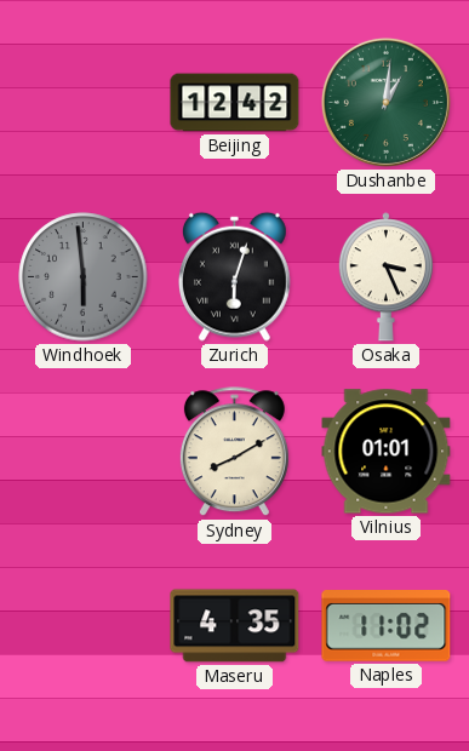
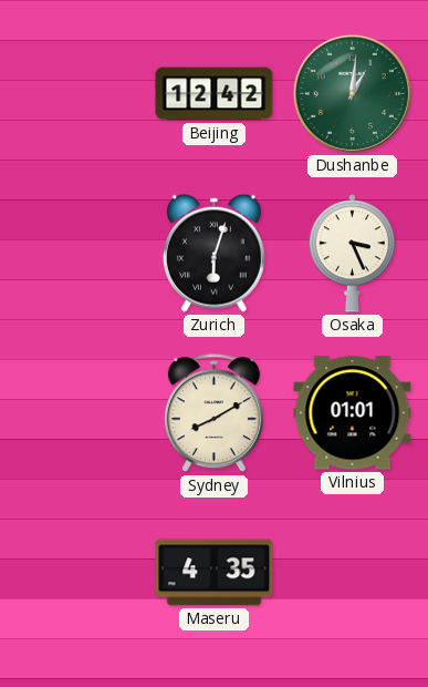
Windhoek: 5:59 -> none
Naples: 11:02 -> none
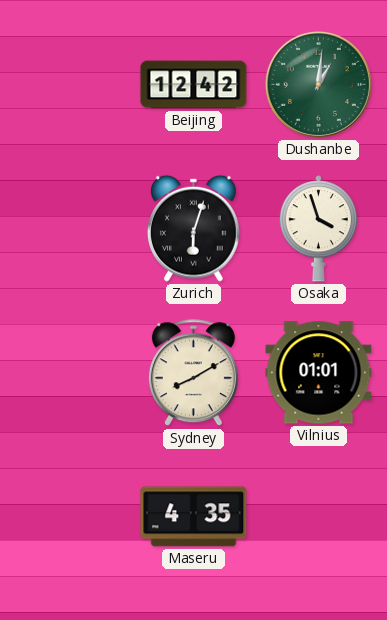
Osaka: 3:26 -> 3:57
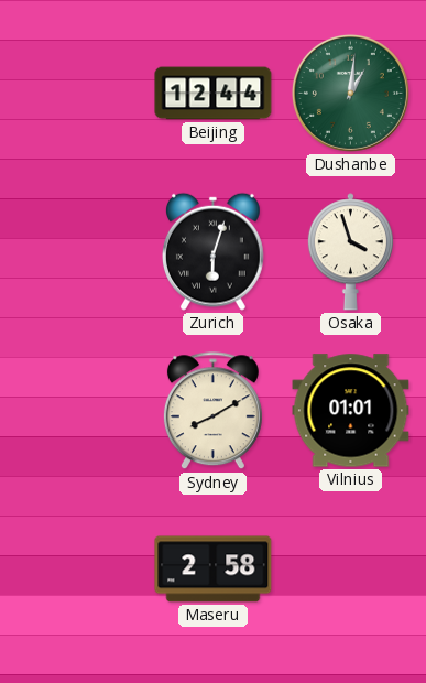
Beijing: 12:42 -> 12:44
Maseru: 4:35 -> 2:58
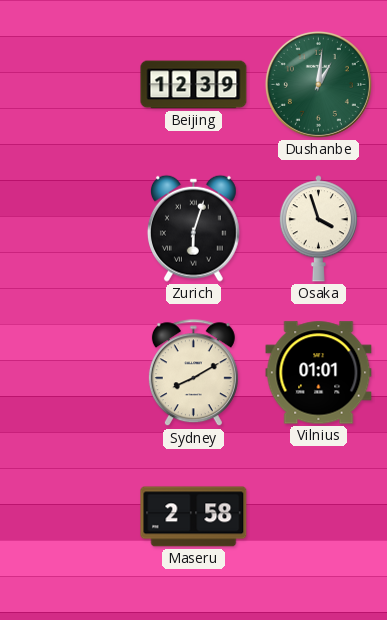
Beijing: 12:44 -> 12:39
